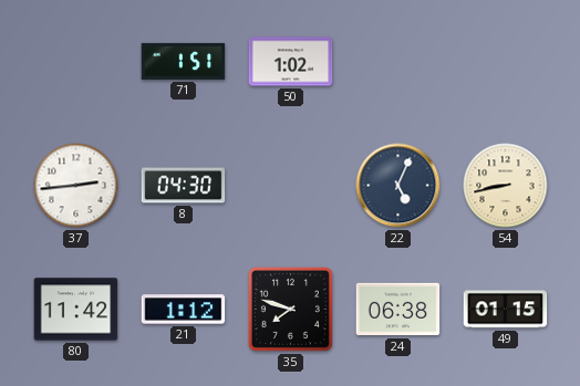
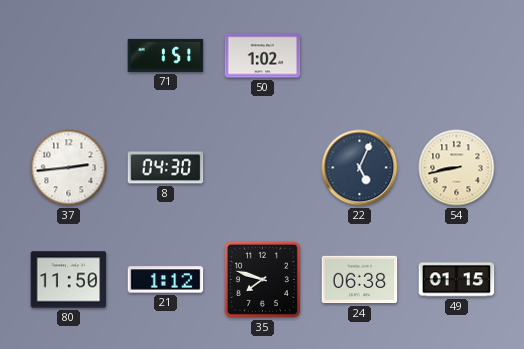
80: 11:42 -> 11:50
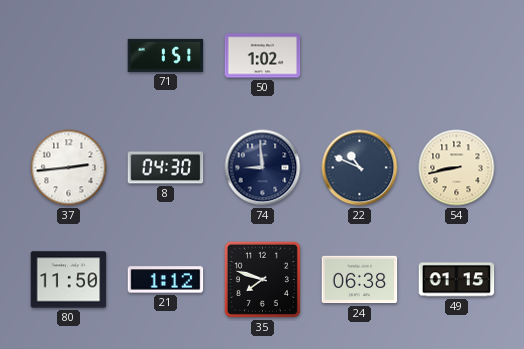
74: none -> 8:59
22: 5:04 -> 10:49
